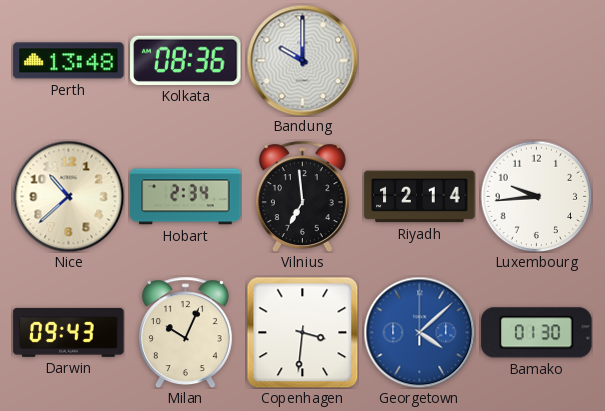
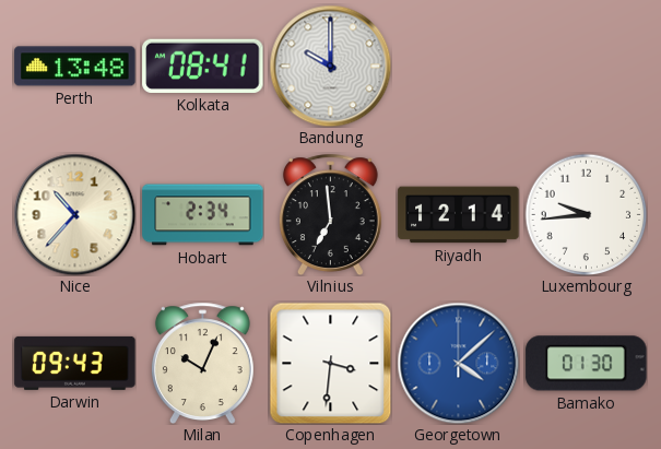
Kolkata: 08:36 -> 08:41
Nice: 10:38 -> 10:37
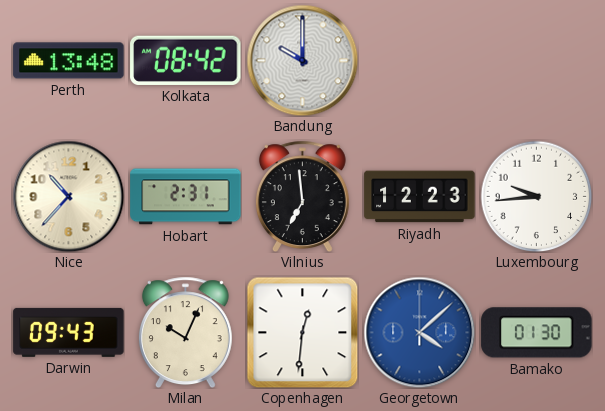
Kolkata: 08:41 -> 08:42
Hobart: 2:34 -> 2:31
Riyadh: 12:14 -> 12:23
Copenhagen: 3:31 -> 12:31
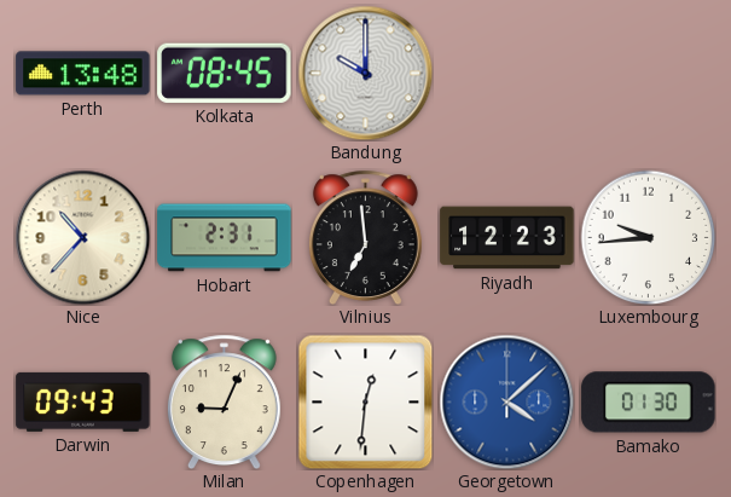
Kolkata: 08:42 -> 08:45
Milan: 10:04 -> 9:04
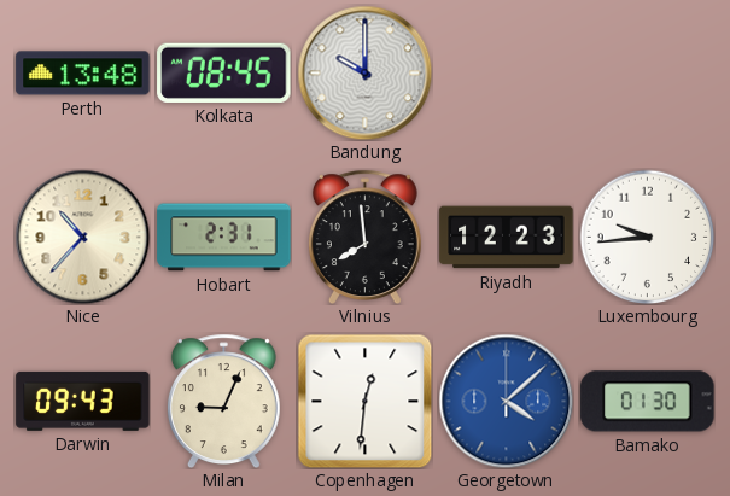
Vilnius: 6:59 -> 7:59
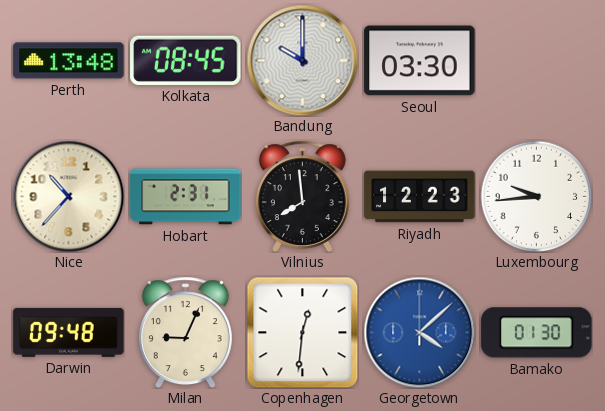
Seoul: none -> 03:30
Darwin: 09:43 -> 09:48
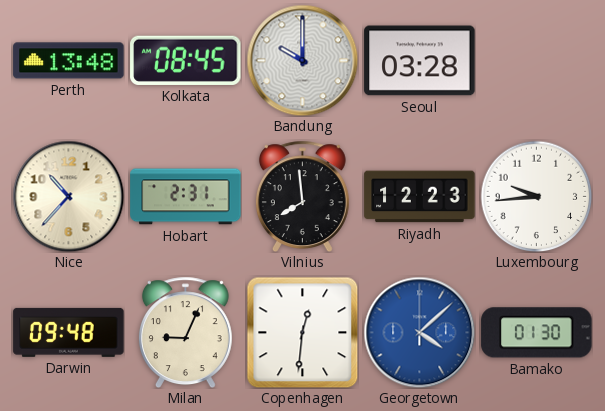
Seoul: 03:30 -> 03:28
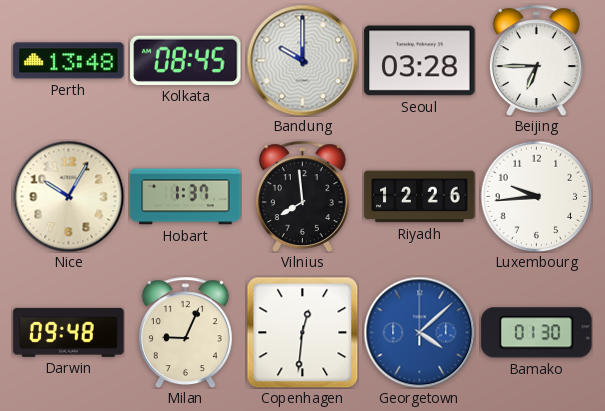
Beijing: none -> 6:45
Nice: 10:37 -> 10:05
Hobart: 2:31 -> 1:37
Riyadh: 12:23 -> 12:26
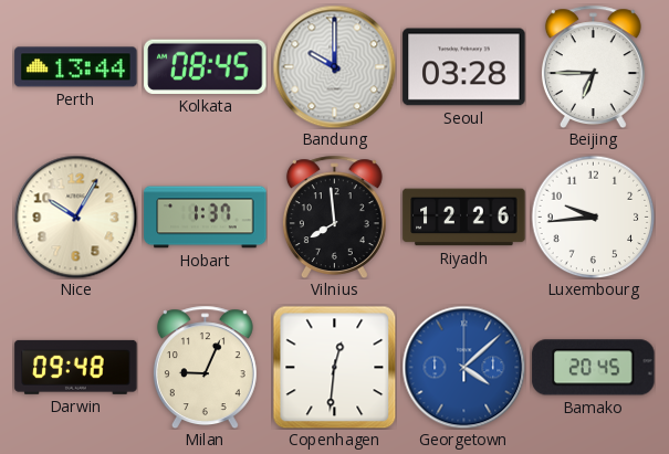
Perth: 13:48 -> 13:44
Bamako: 01:30 -> 20:45
